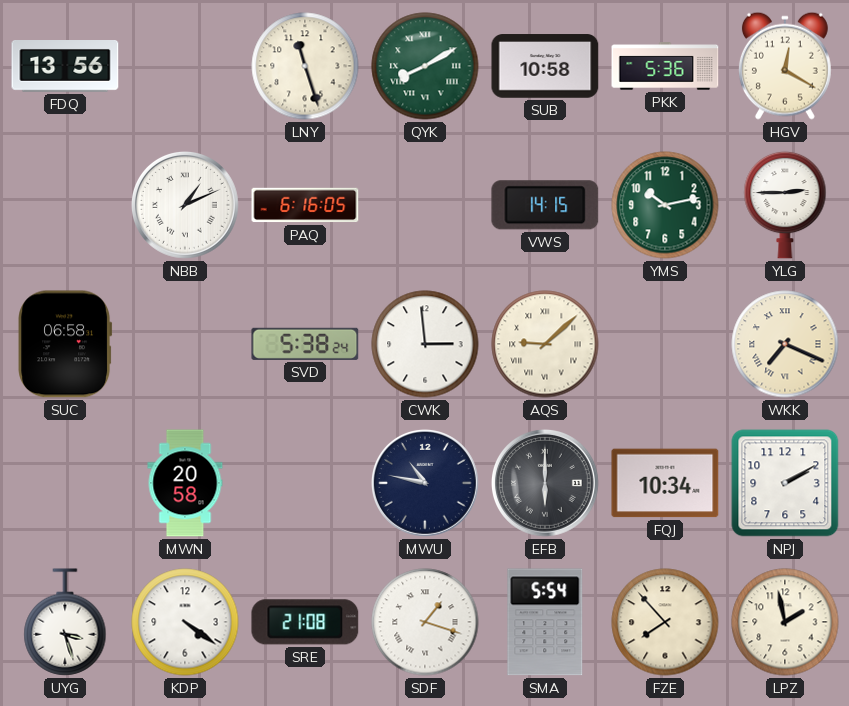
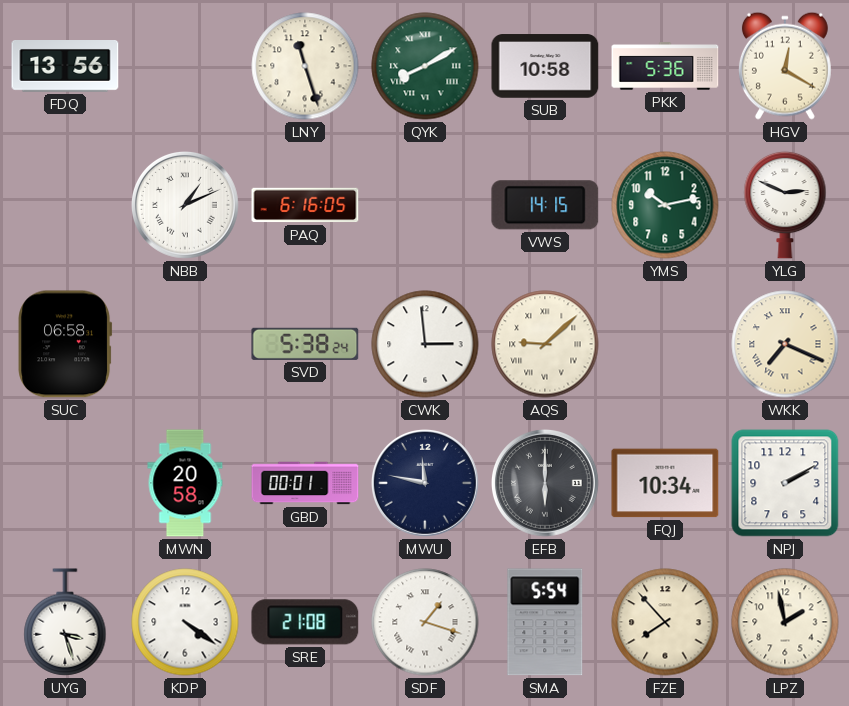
YLG: 2:45 -> 2:49
GBD: none -> 00:01
MWU: 10:47 -> 11:47
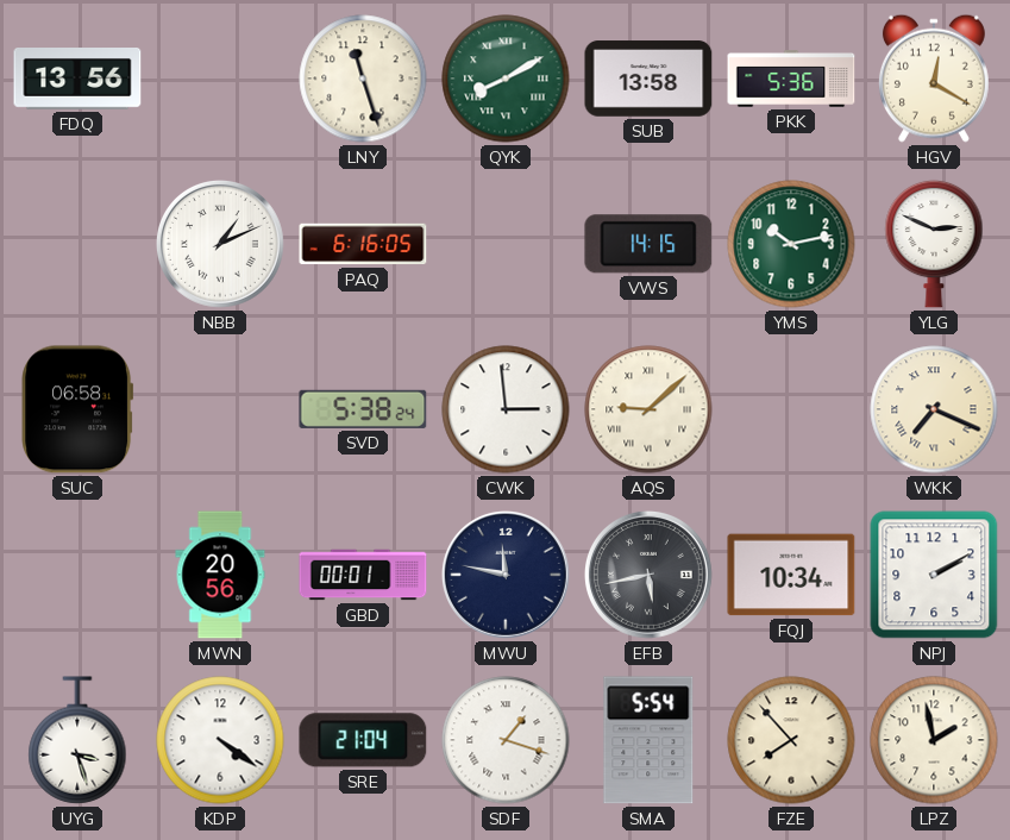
SUB: 10:58 -> 13:58
MWN: 20:58 -> 20:56
EFB: 6:00 -> 5:43
SRE: 21:08 -> 21:04
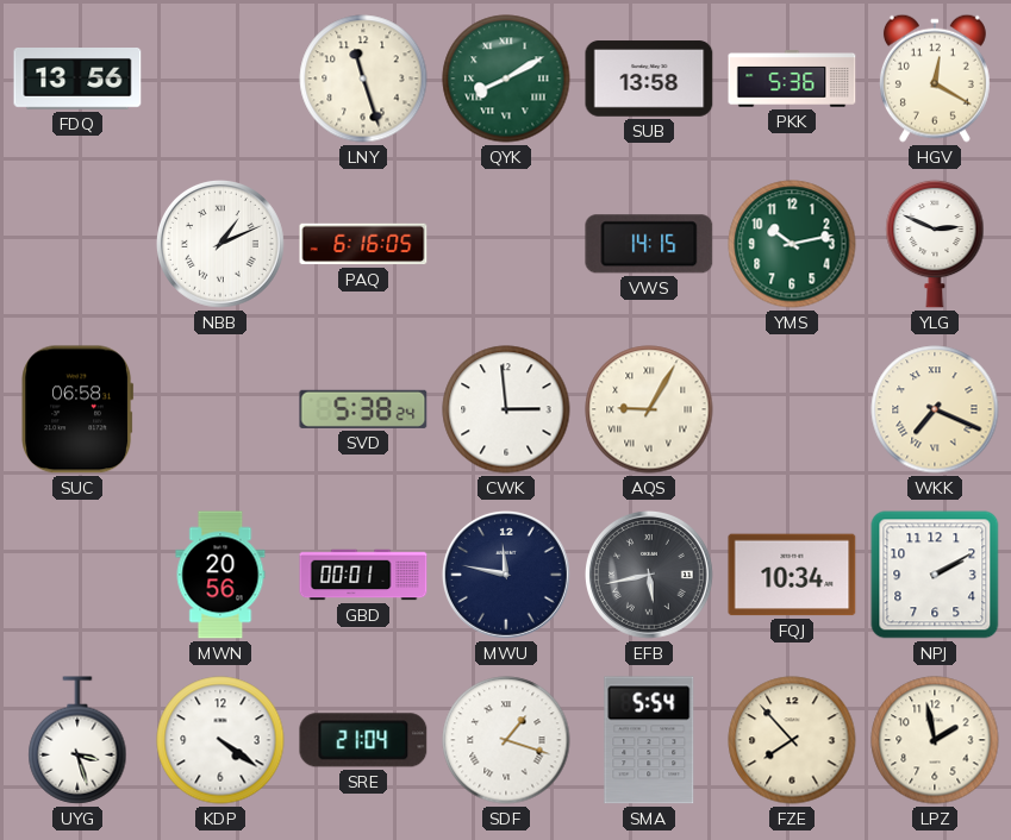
AQS: 9:08 -> 9:05
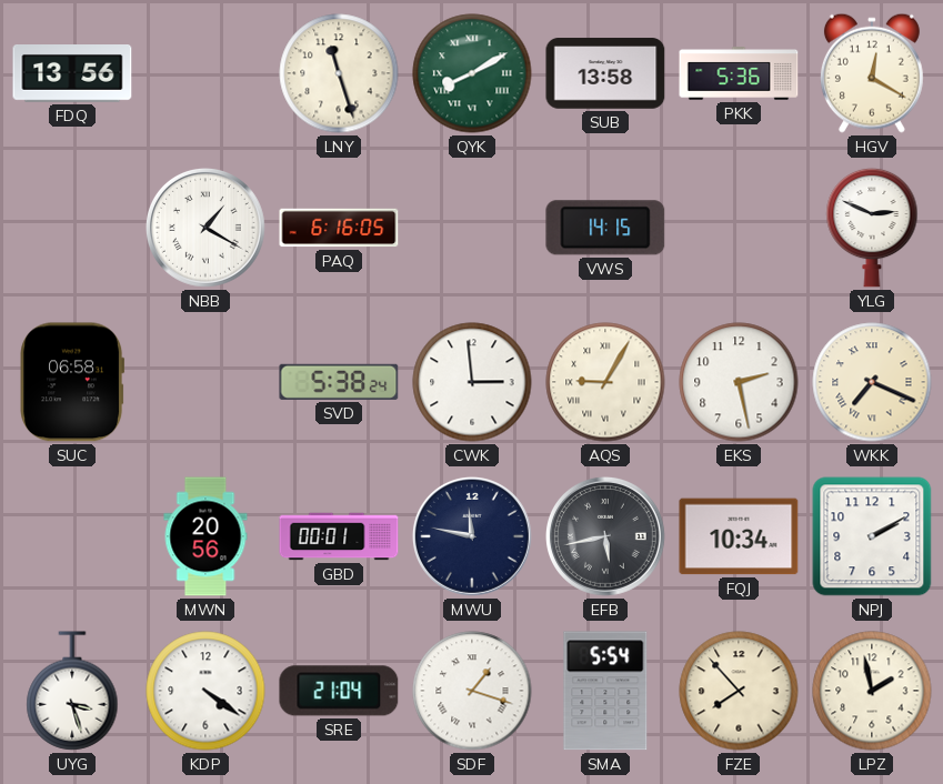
NBB: 1:11 -> 1:20
YMS: 10:13 -> none
EKS: none -> 2:28
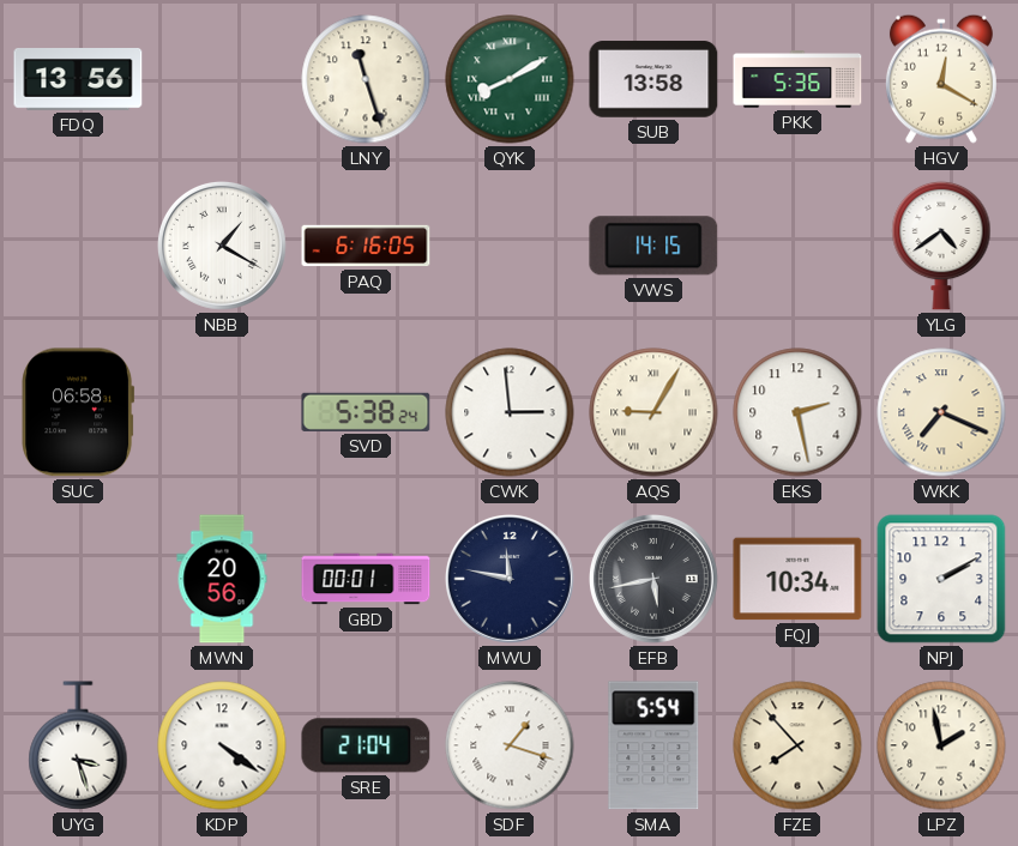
YLG: 2:49 -> 4:39
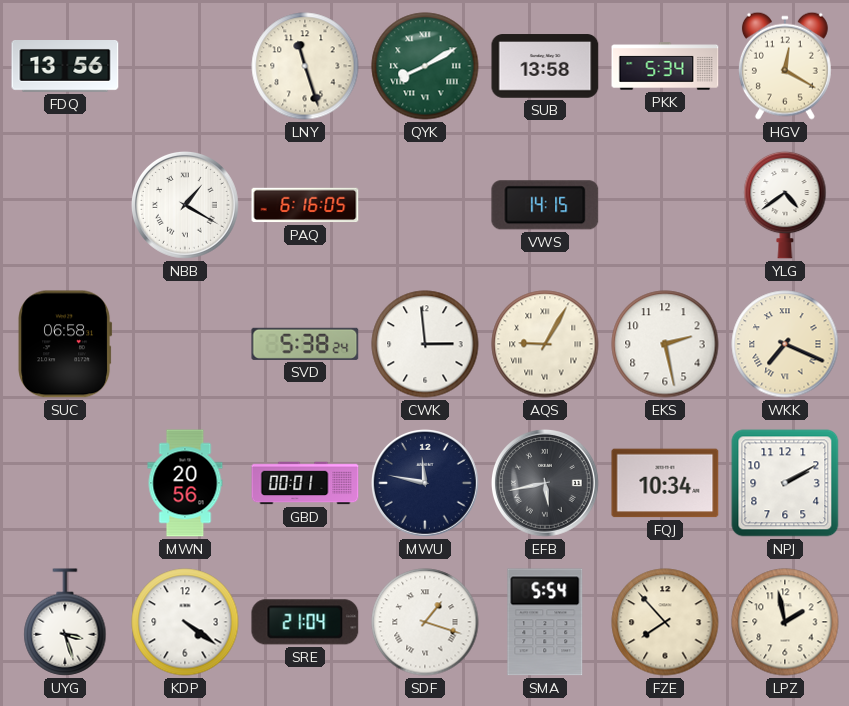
PKK: 5:36 -> 5:34
